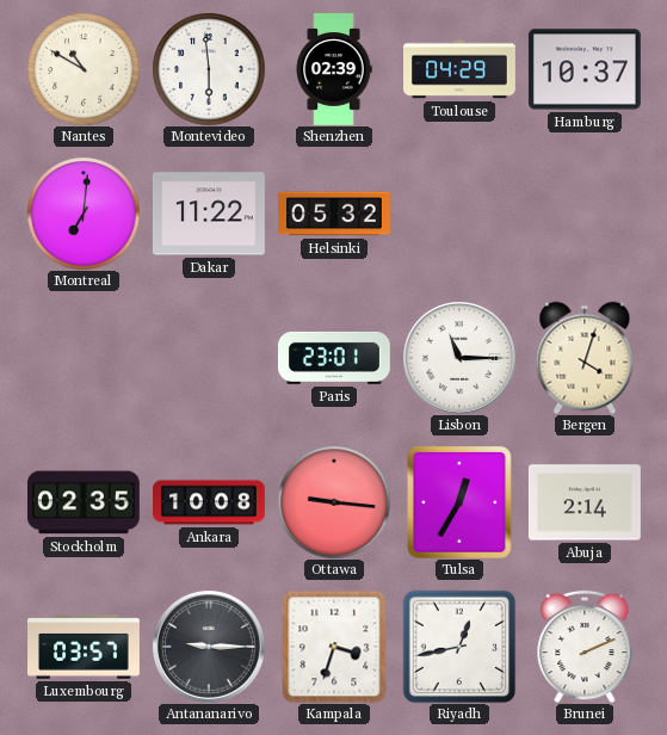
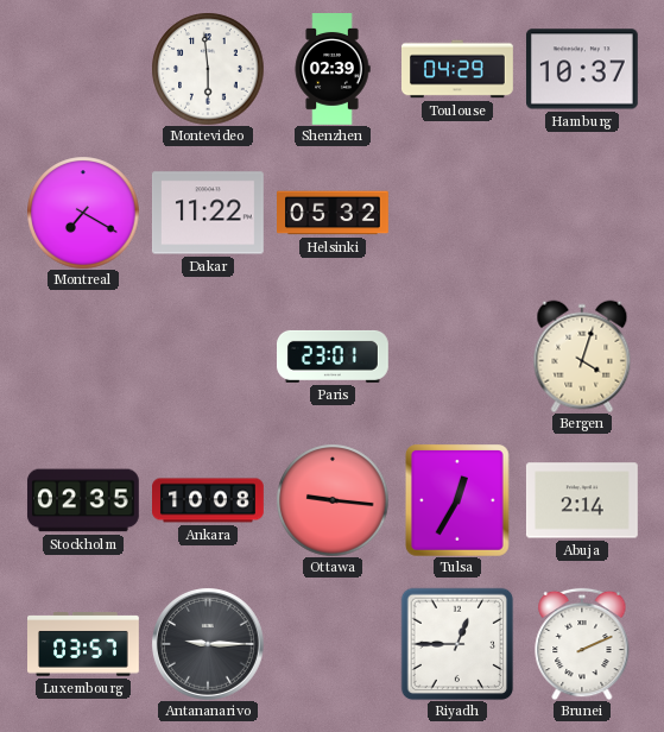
Nantes: 10:50 -> none
Montreal: 7:01 -> 7:20
Lisbon: 11:15 -> none
Kampala: 3:33 -> none
Riyadh: 12:43 -> 12:45
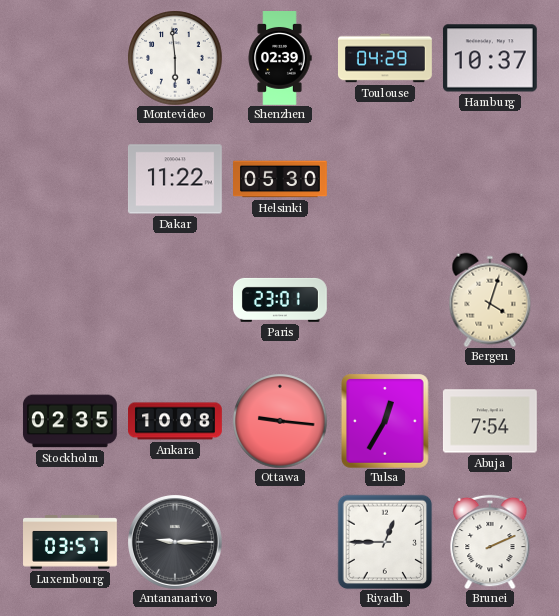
Montreal: 7:20 -> none
Helsinki: 05:32 -> 05:30
Abuja: 2:14 -> 7:54
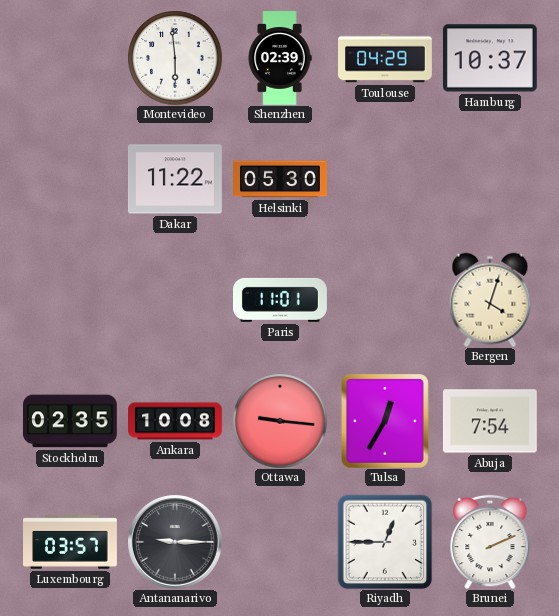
Paris: 23:01 -> 11:01
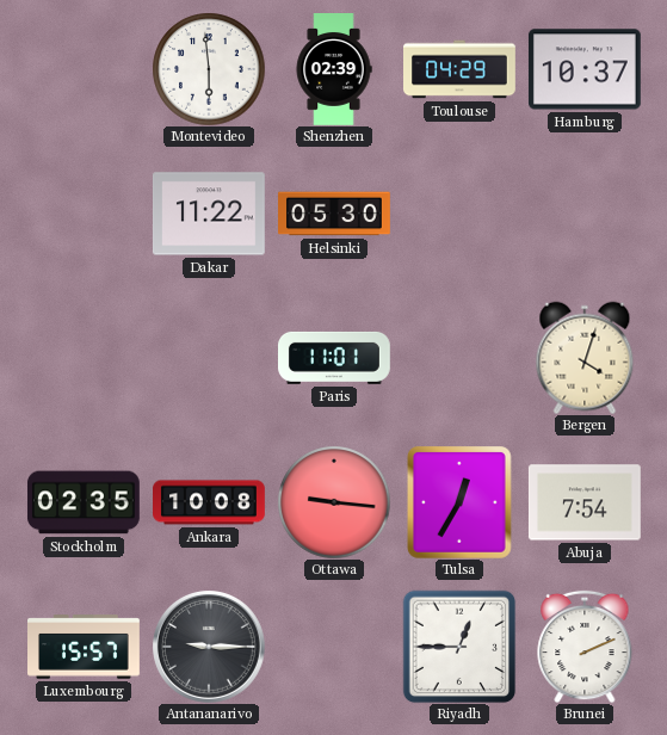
Luxembourg: 03:57 -> 15:57
